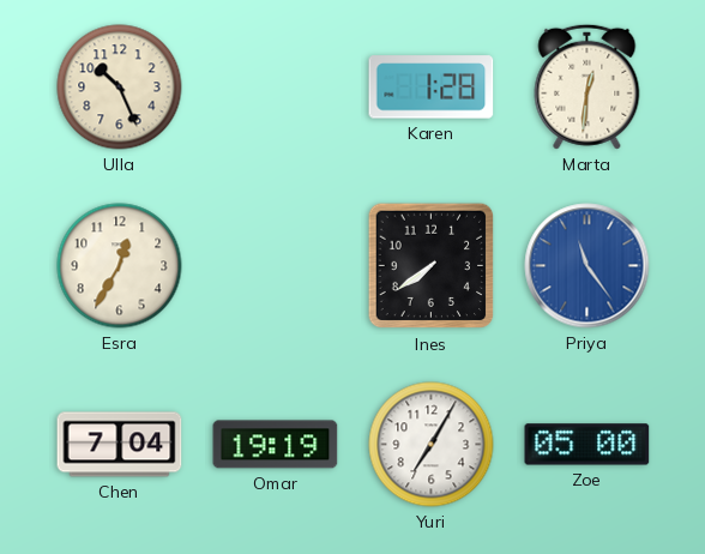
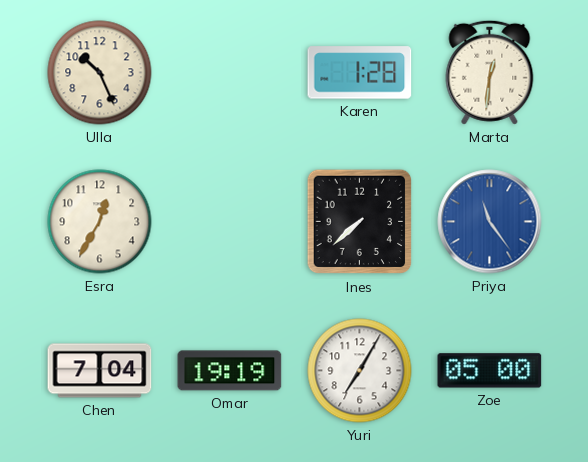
Ines: 7:39 -> 7:38
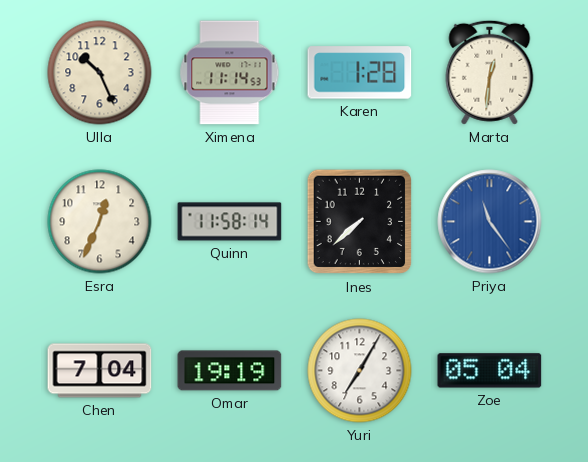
Ximena: none -> 11:14
Esra: 12:35 -> 12:34
Quinn: none -> 11:58
Zoe: 05:00 -> 05:04
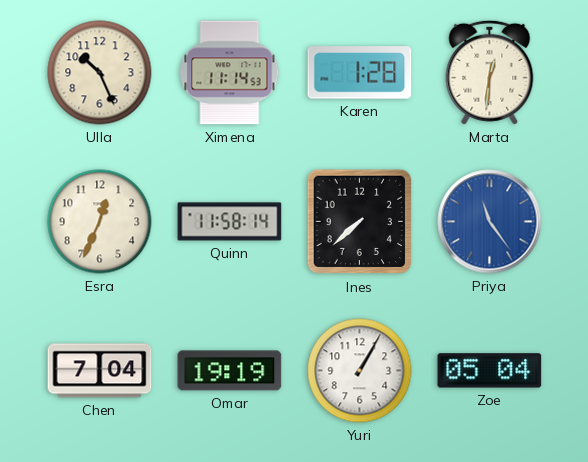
Yuri: 7:05 -> 1:05
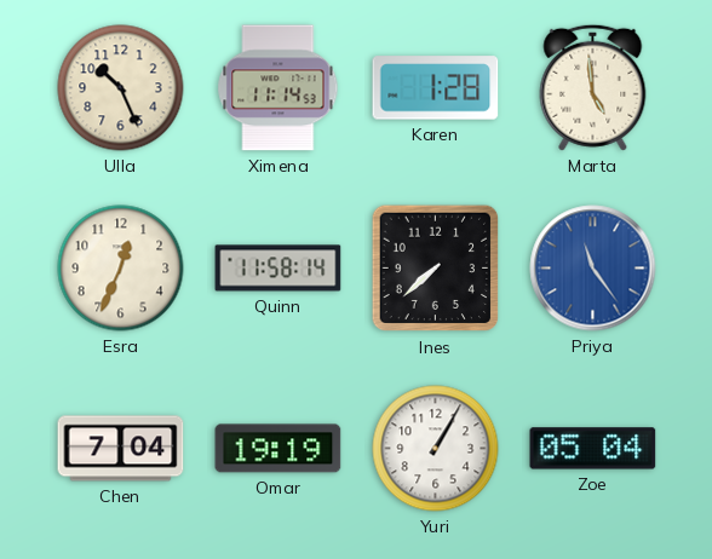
Marta: 12:31 -> 4:59
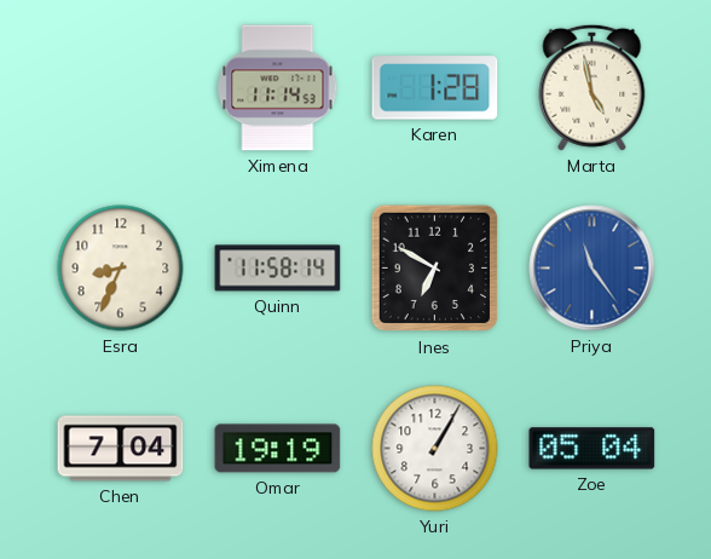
Ulla: 10:26 -> none
Marta: 4:59 -> 4:58
Esra: 12:34 -> 8:34
Ines: 7:38 -> 6:50
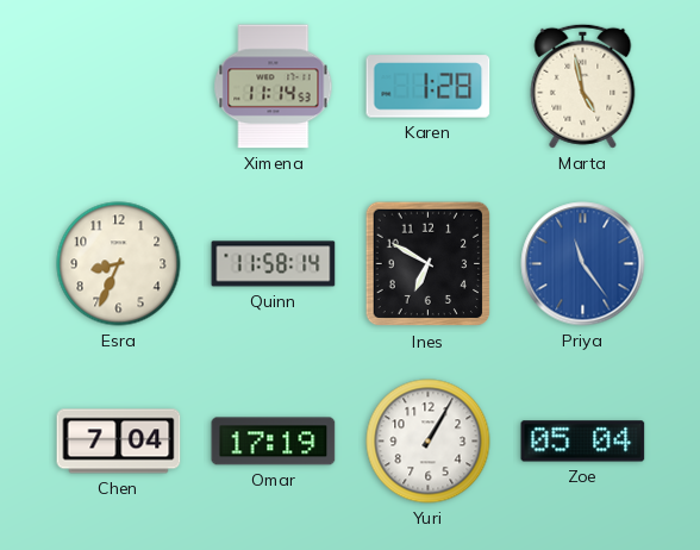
Omar: 19:19 -> 17:19
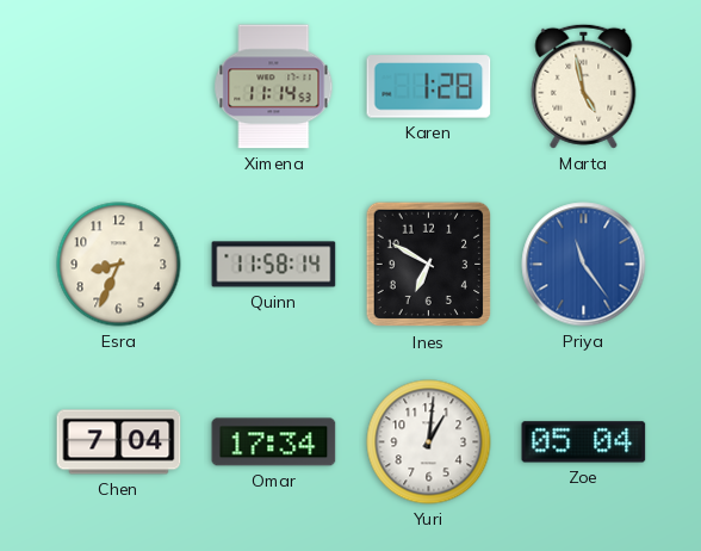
Omar: 17:19 -> 17:34
Yuri: 1:05 -> 1:01
